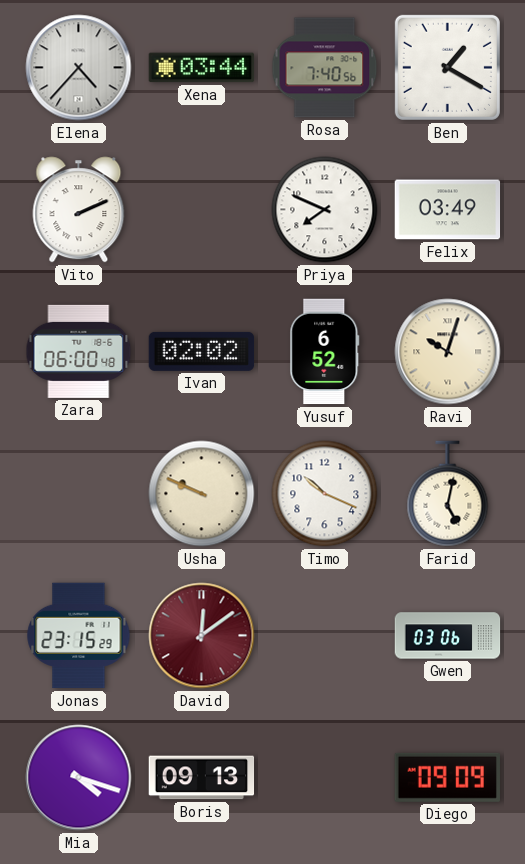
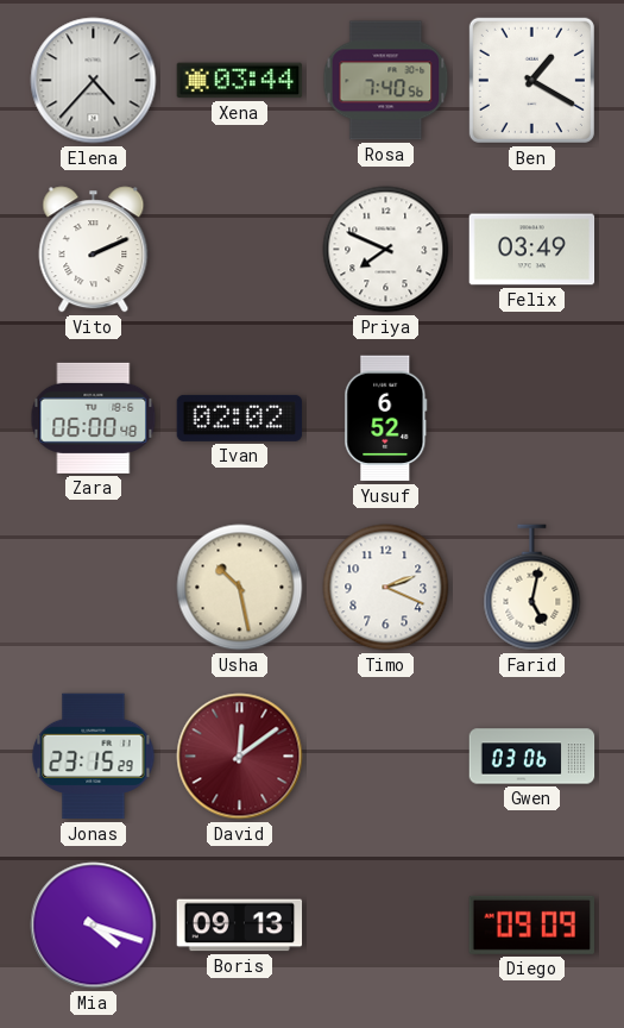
Ravi: 10:03 -> none
Usha: 9:49 -> 10:28
Timo: 10:19 -> 2:19
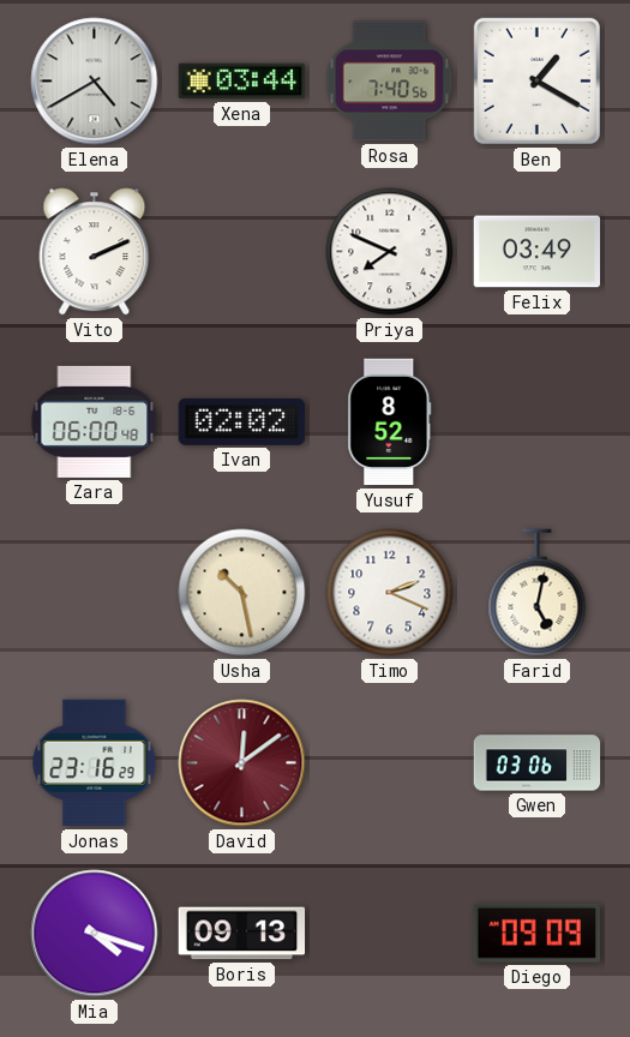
Elena: 4:37 -> 4:40
Yusuf: 6:52 -> 8:52
Jonas: 23:15 -> 23:16
